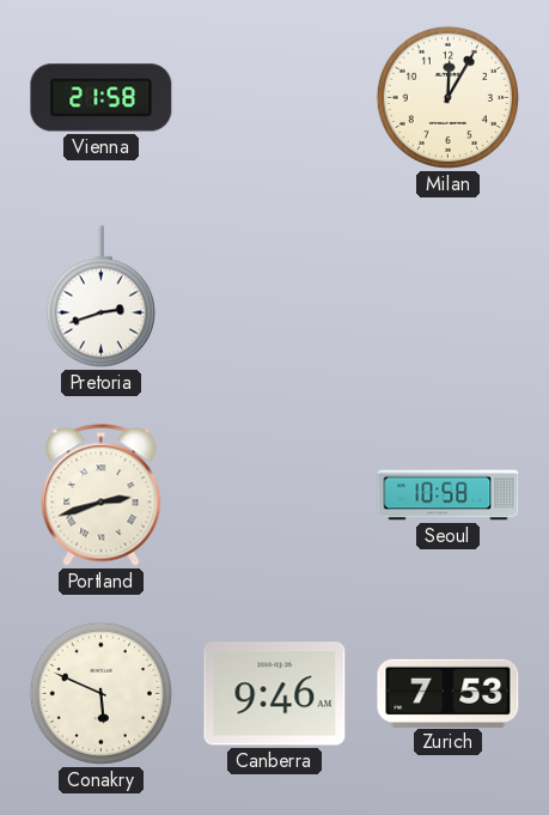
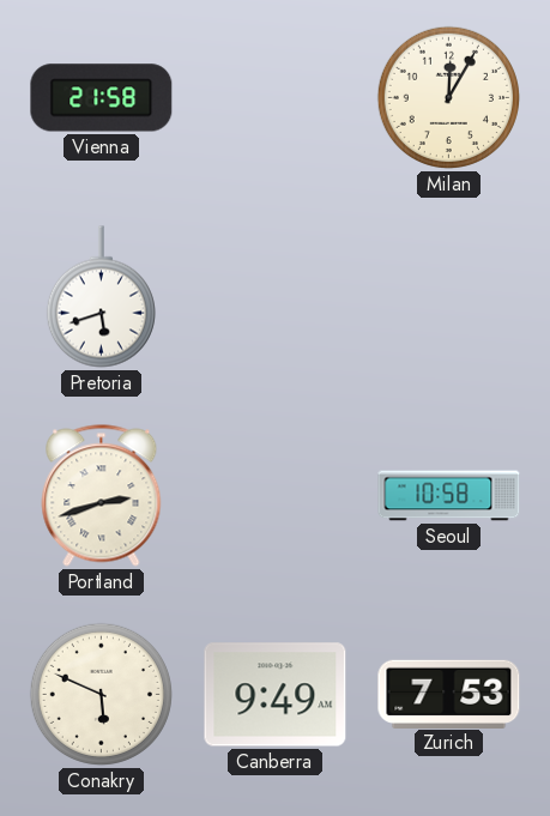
Pretoria: 2:42 -> 5:42
Canberra: 9:46 -> 9:49
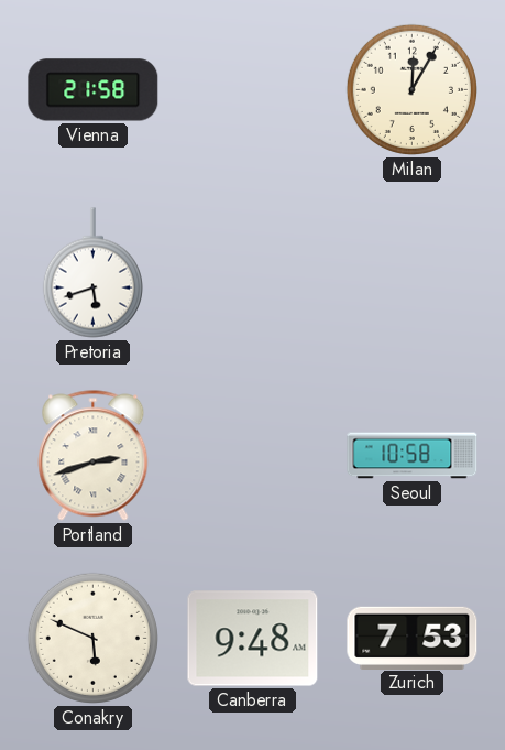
Canberra: 9:49 -> 9:48
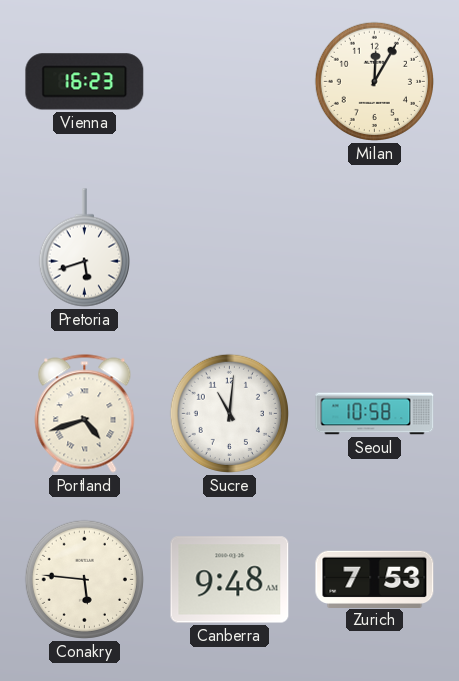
Vienna: 21:58 -> 16:23
Portland: 2:42 -> 4:42
Sucre: none -> 11:01
Conakry: 5:49 -> 5:46
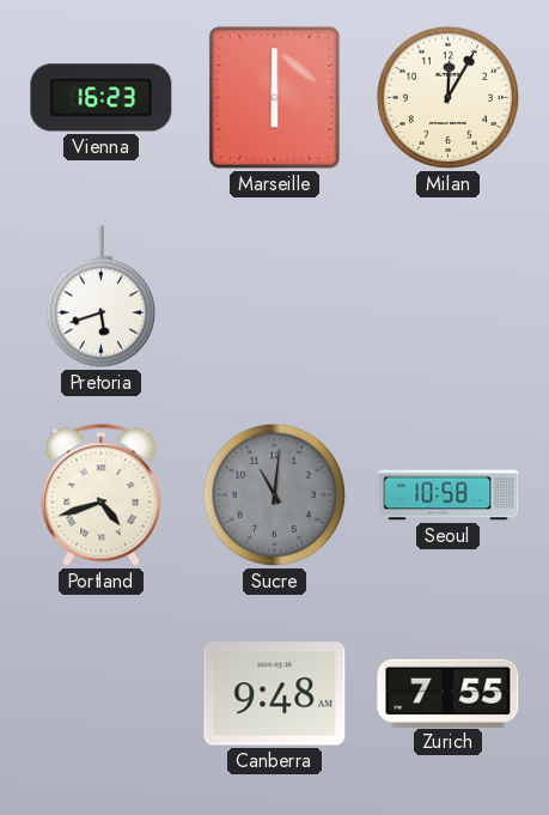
Marseille: none -> 6:00
Sucre dial: white -> grey
Conakry: 5:46 -> none
Zurich: 7:53 -> 7:55
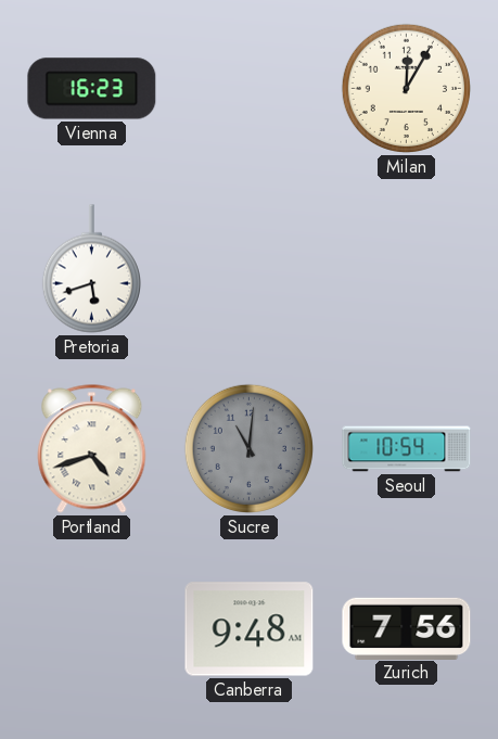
Marseille: 6:00 -> none
Seoul: 10:58 -> 10:54
Zurich: 7:55 -> 7:56
